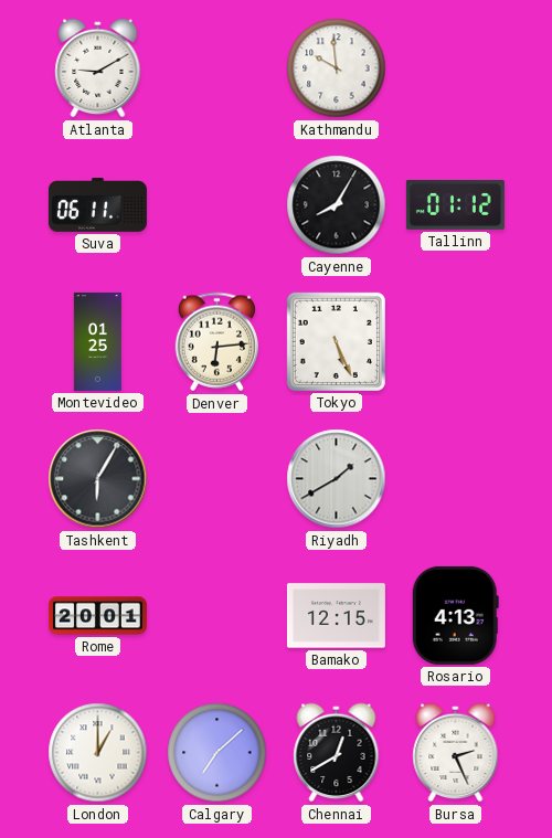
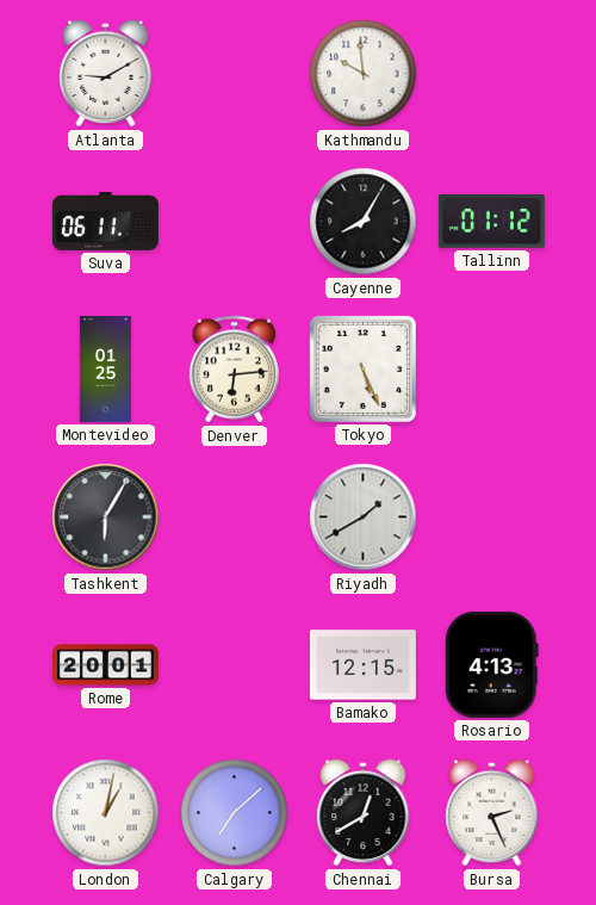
London: 1:00 -> 1:02
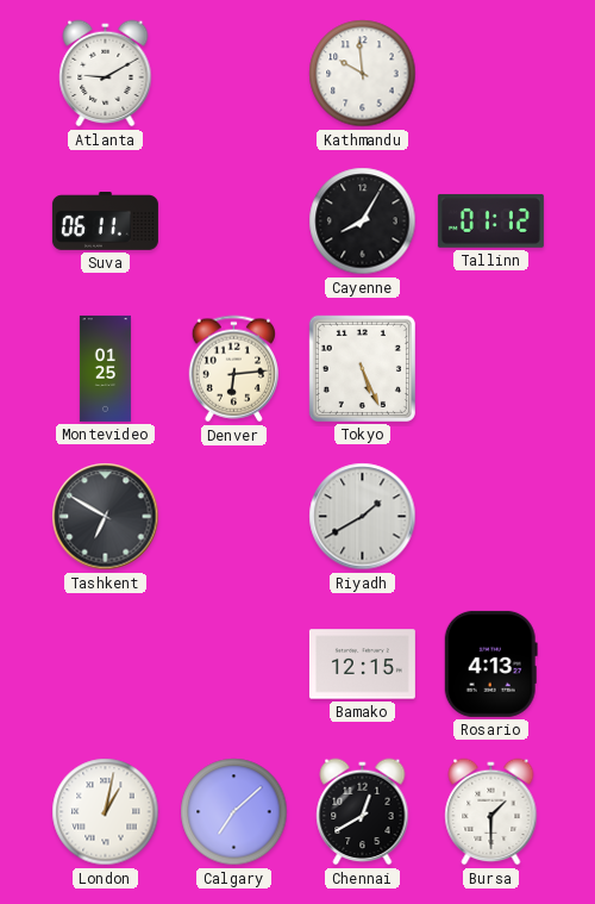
Tashkent: 6:05 -> 6:50
Rome: 20:01 -> none
Bursa: 2:26 -> 1:30
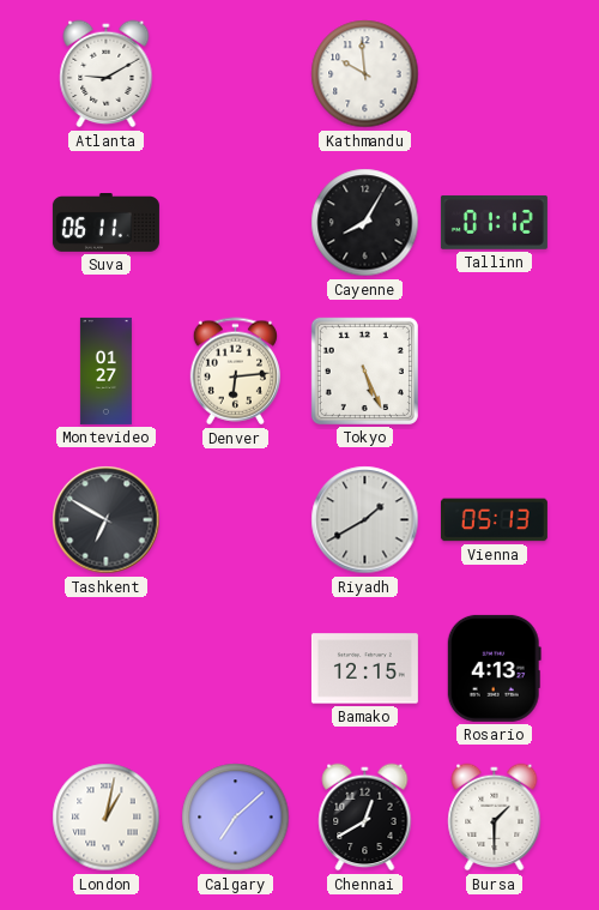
Montevideo: 01:25 -> 01:27
Vienna: none -> 05:13
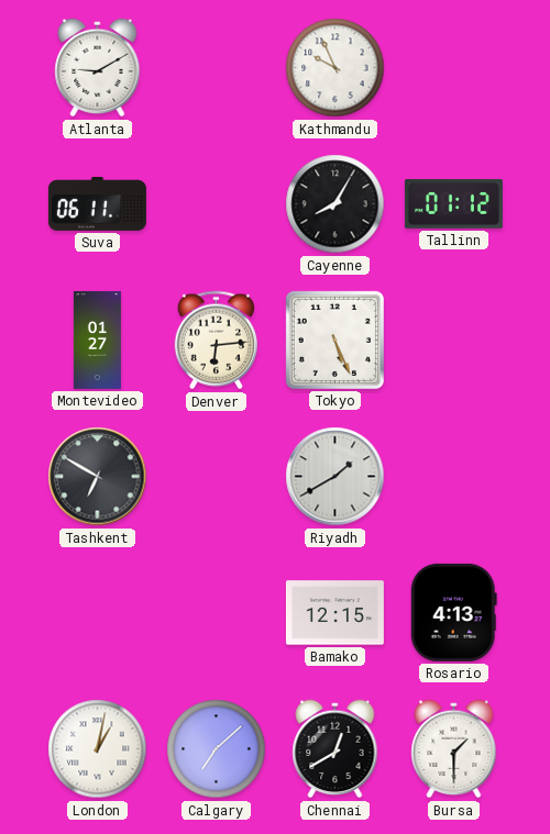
Kathmandu: 9:59 -> 9:56
Vienna: 05:13 -> none
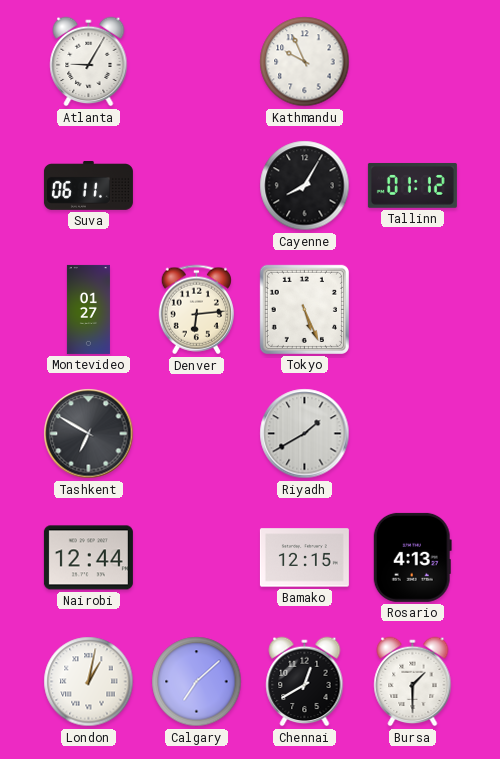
Atlanta: 9:10 -> 9:05
Nairobi: none -> 12:44
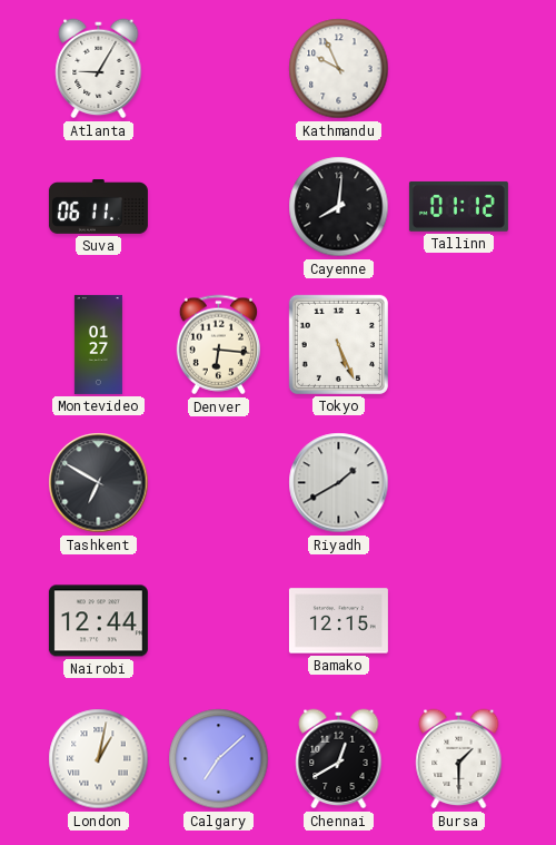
Cayenne: 8:05 -> 8:01
Denver: 6:14 -> 6:16
Rosario: 4:13 -> none
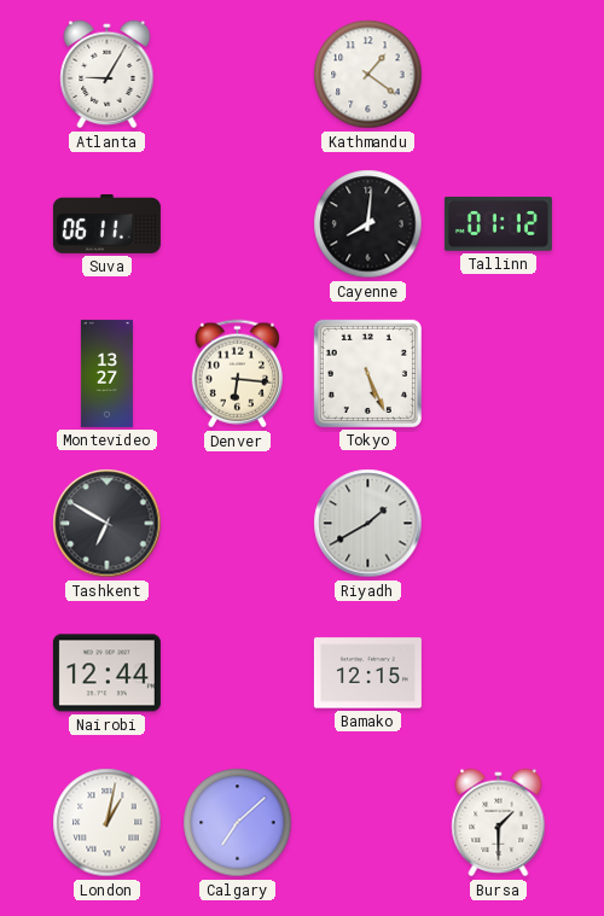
Kathmandu: 9:56 -> 1:21
Montevideo: 01:27 -> 13:27
Chennai: 12:40 -> none
